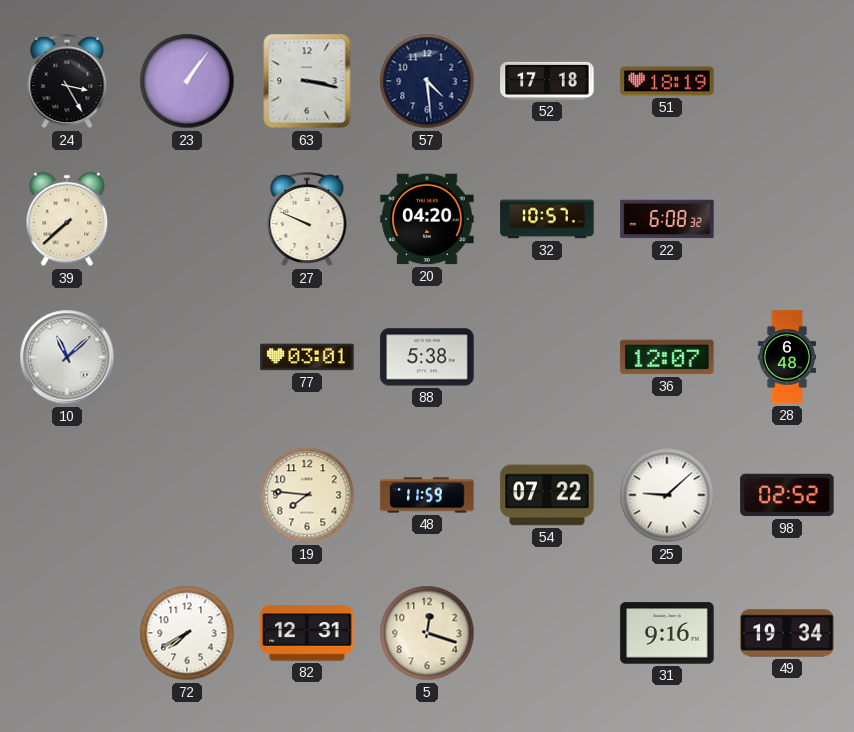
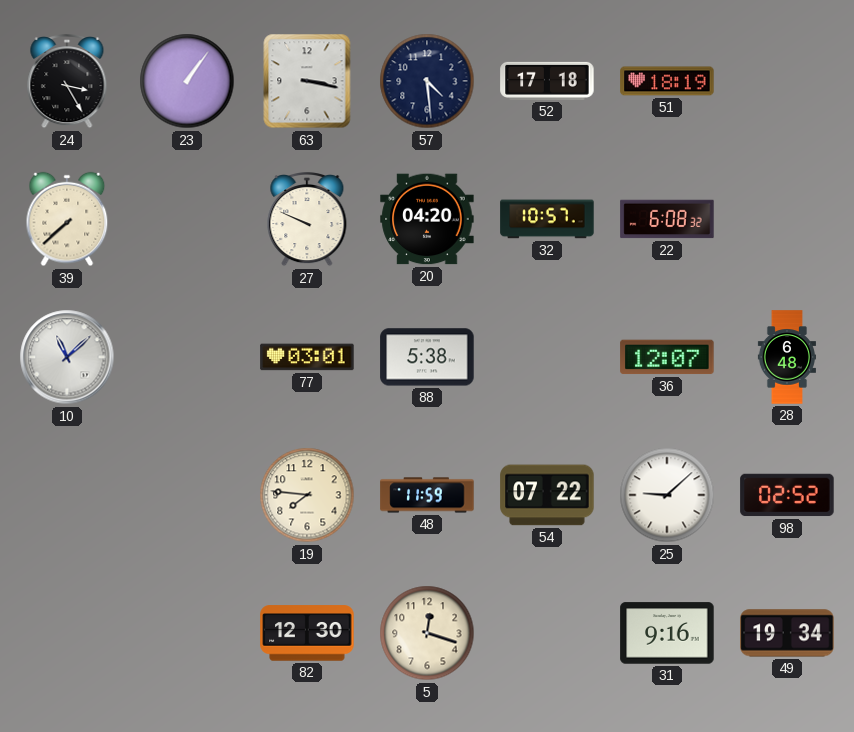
72: 7:40 -> none
82: 12:31 -> 12:30
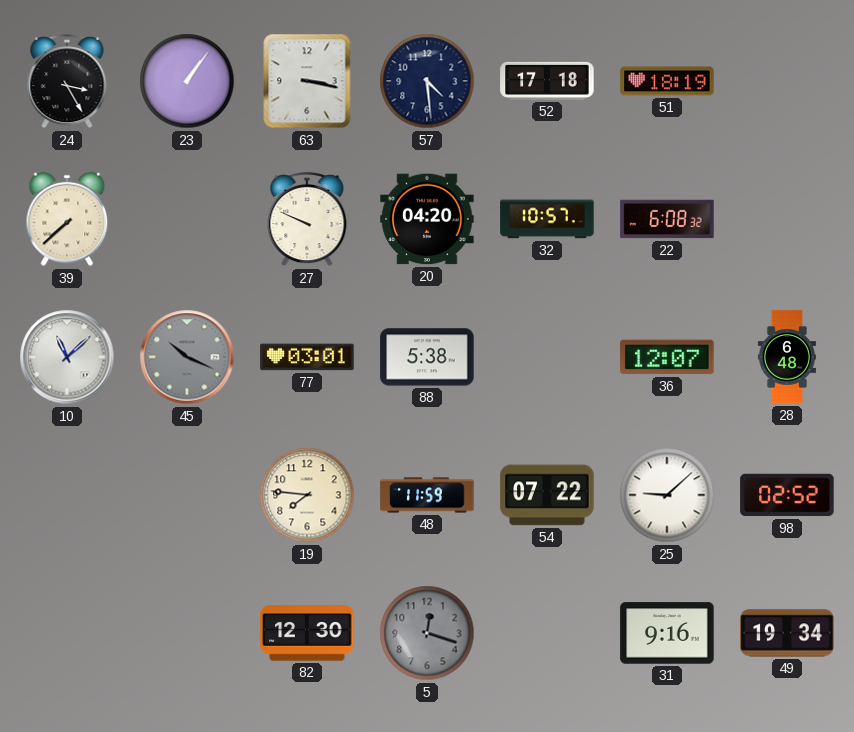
45: none -> 10:19
5 dial: cream -> grey
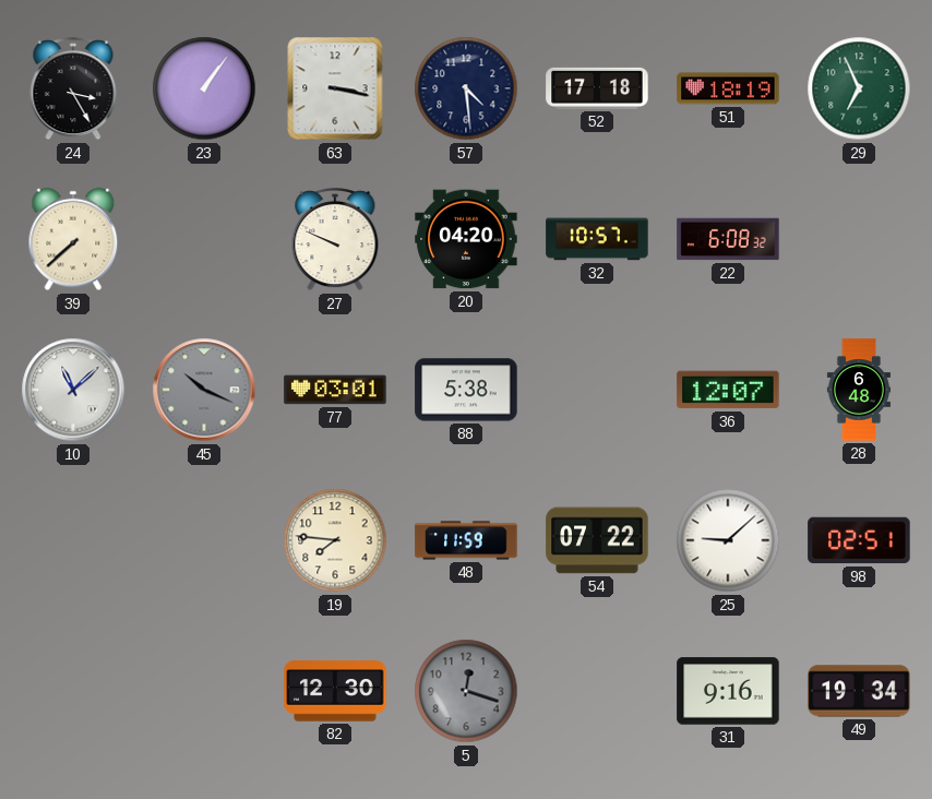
29: none -> 6:56
98: 02:52 -> 02:51
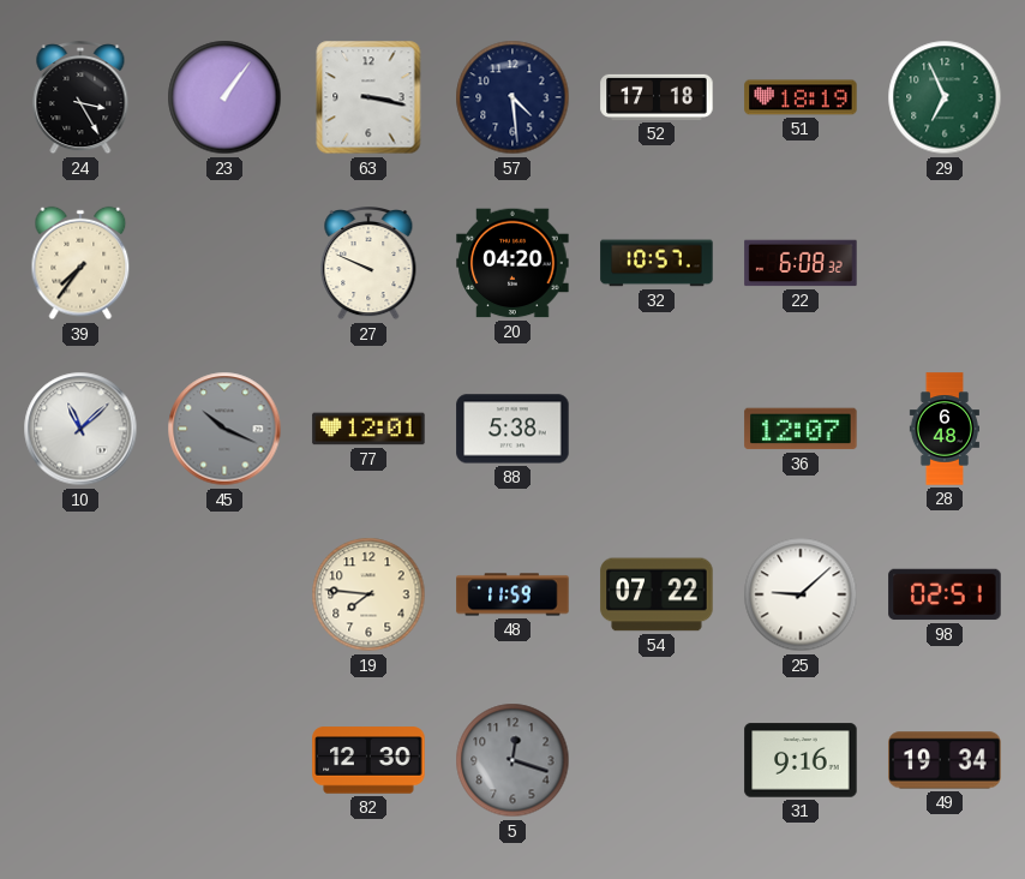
39: 7:38 -> 7:36
77: 03:01 -> 12:01
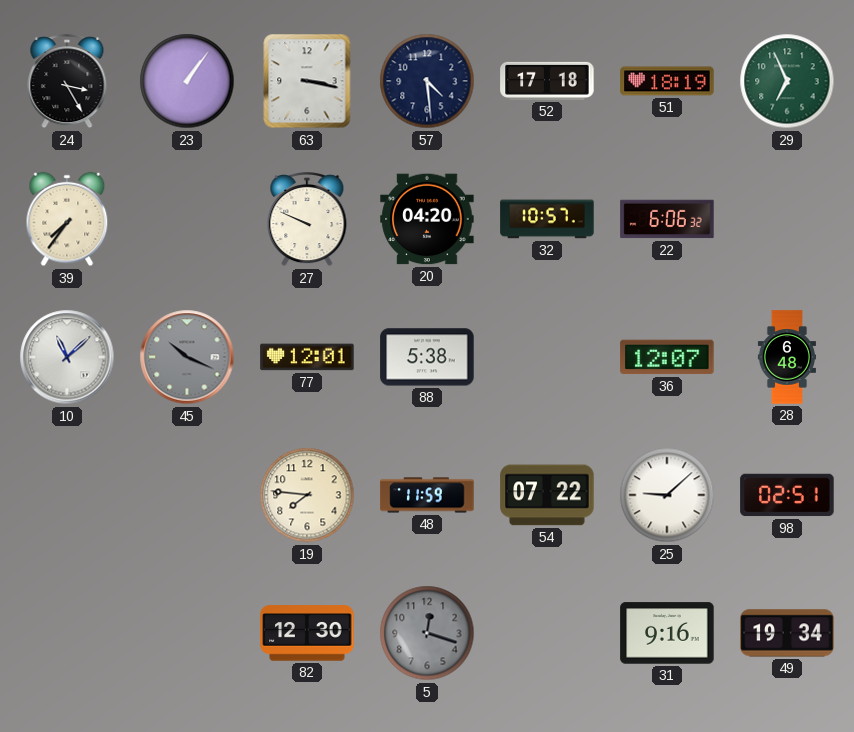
22: 6:08 -> 6:06
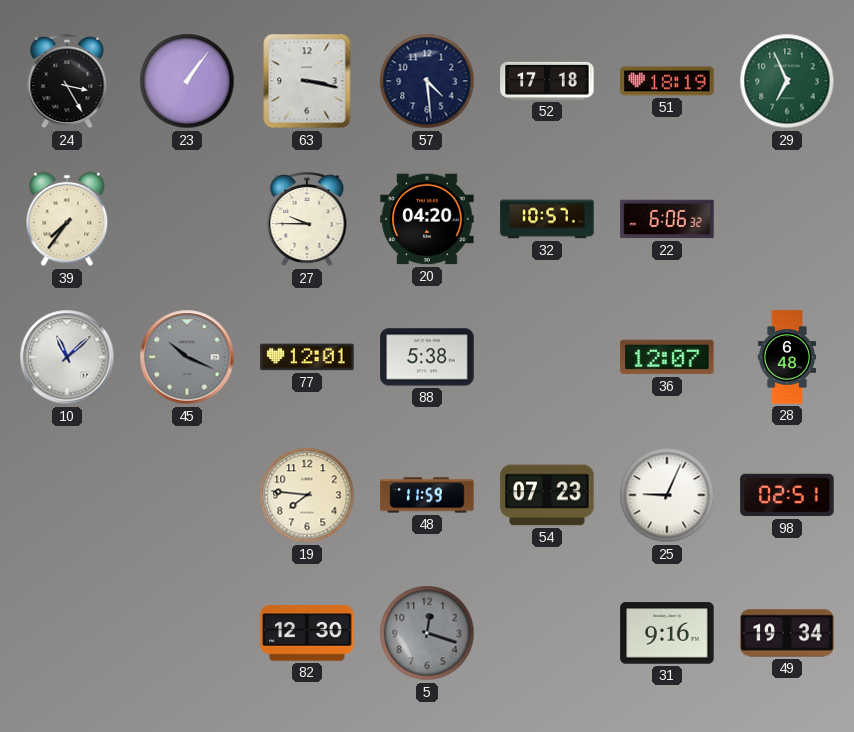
27: 9:49 -> 9:45
54: 07:22 -> 07:23
25: 9:08 -> 9:04
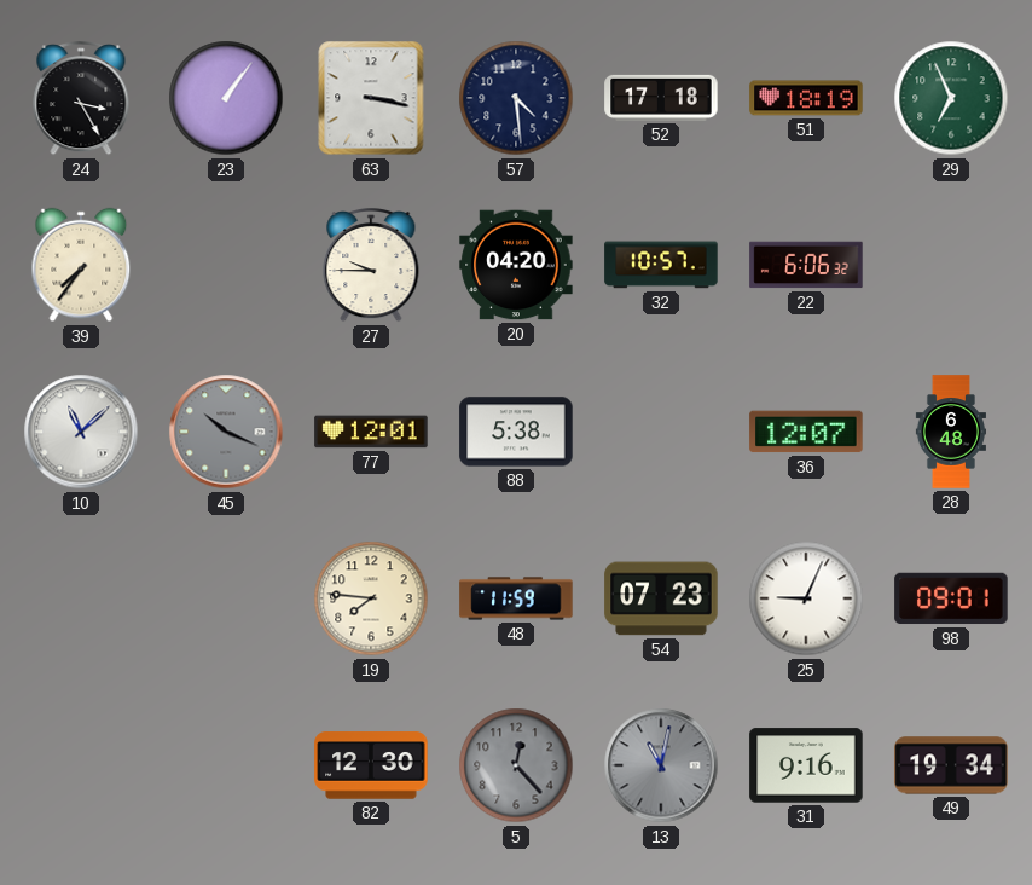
98: 02:51 -> 09:01
5: 12:18 -> 12:23
13: none -> 11:02
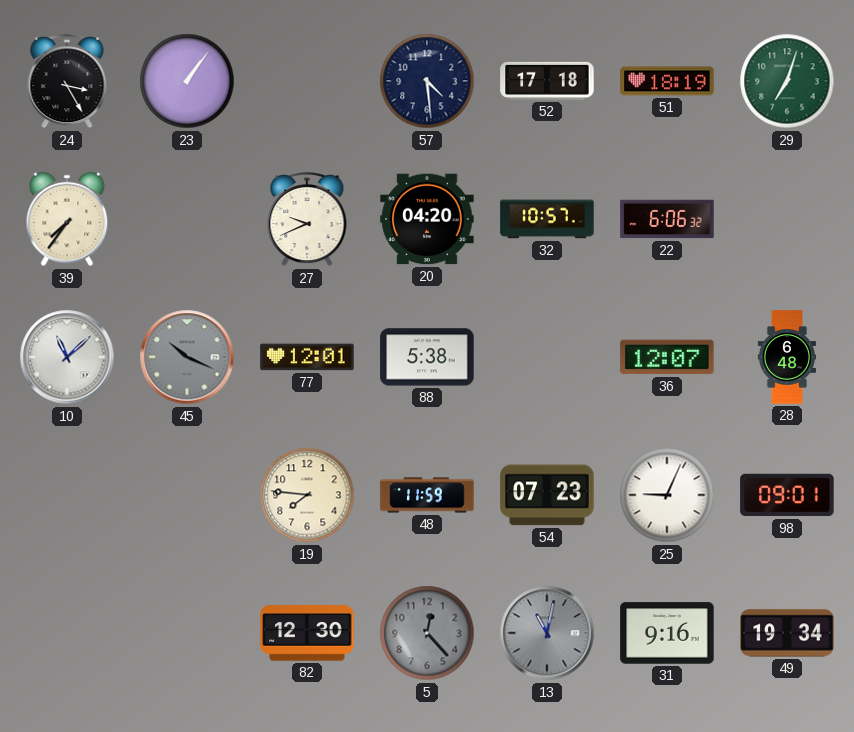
63: 3:17 -> none
29: 6:56 -> 7:03
27: 9:45 -> 9:41
